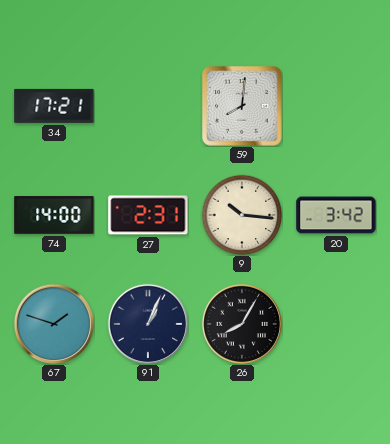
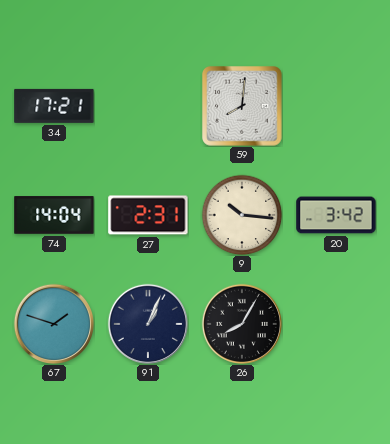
74: 14:00 -> 14:04
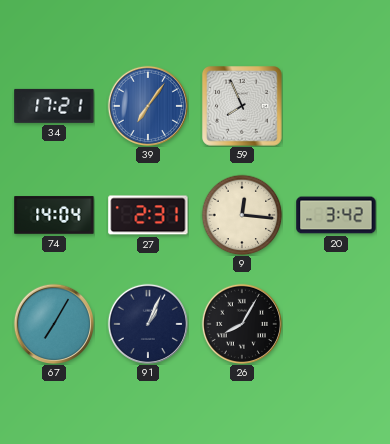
39: none -> 7:06
59: 8:01 -> 7:56
9: 10:16 -> 12:16
67: 1:48 -> 7:05
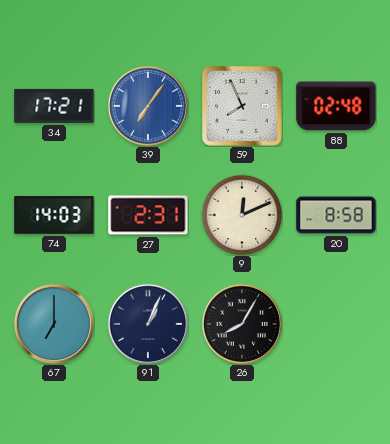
88: none -> 02:48
74: 14:04 -> 14:03
9: 12:16 -> 12:11
20: 3:42 -> 8:58
67: 7:05 -> 7:00
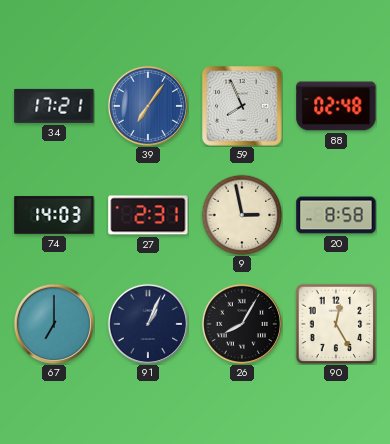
9: 12:11 -> 2:58
90: none -> 12:25
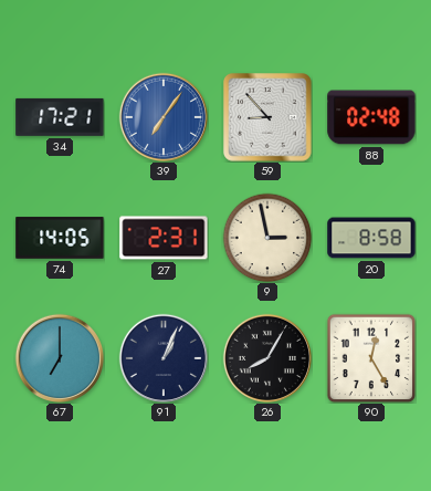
59: 7:56 -> 8:53
74: 14:03 -> 14:05
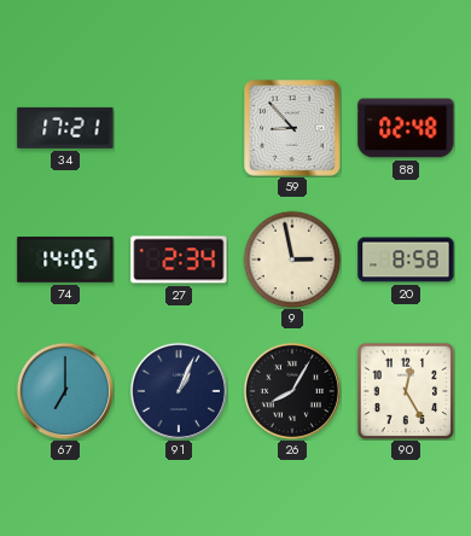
39: 7:06 -> none
27: 2:31 -> 2:34
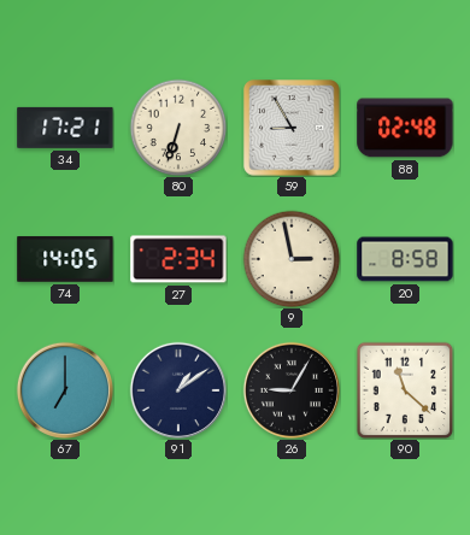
80: none -> 6:33
59: 8:53 -> 8:55
91: 1:04 -> 1:09
26: 8:05 -> 9:05
90: 12:25 -> 11:22
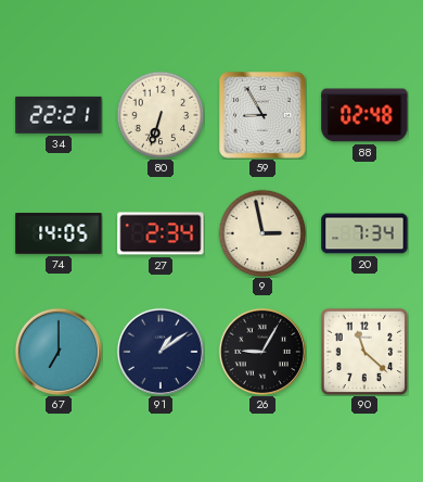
34: 17:21 -> 22:21
20: 8:58 -> 7:34
